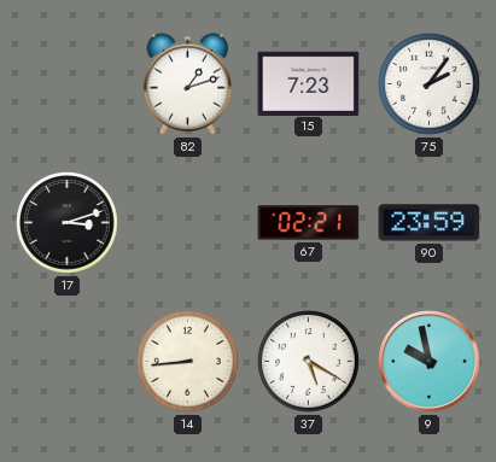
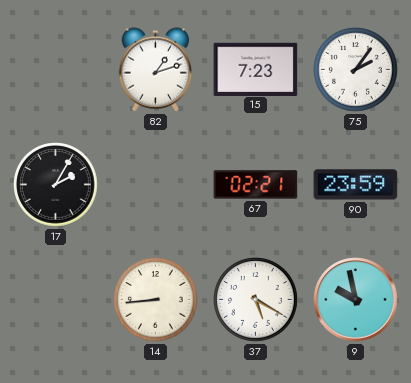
17: 3:12 -> 2:05
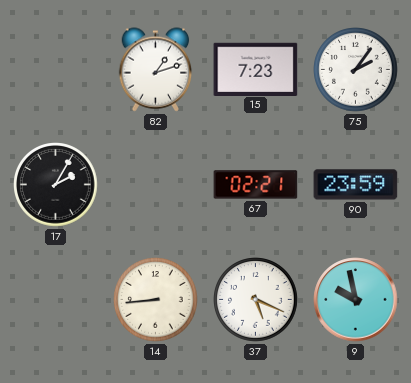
37: 5:20 -> 5:19
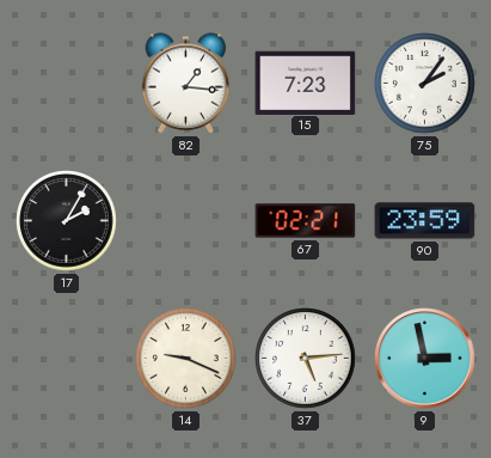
82: 1:12 -> 1:16
14: 8:44 -> 9:19
37: 5:19 -> 5:14
9: 9:58 -> 2:58
